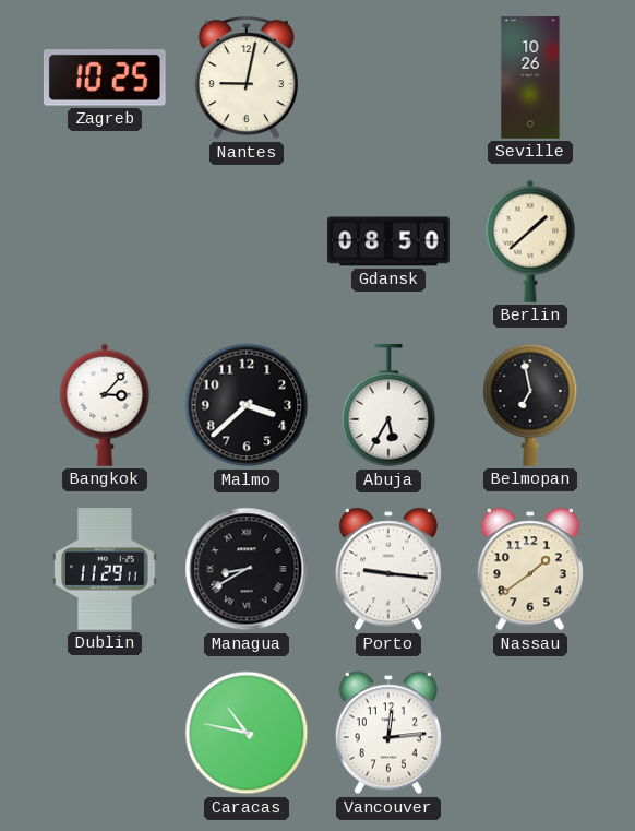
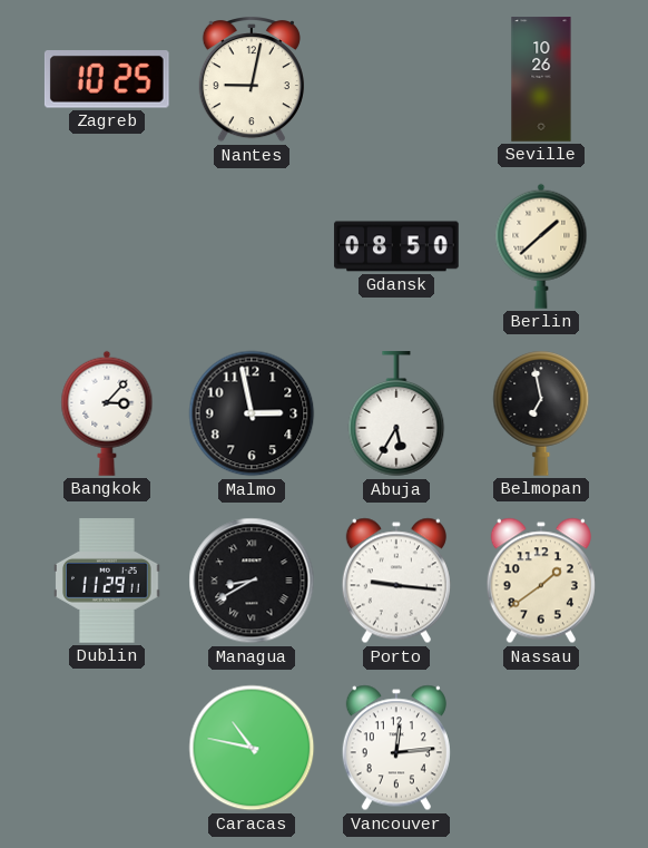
Malmo: 3:38 -> 2:58
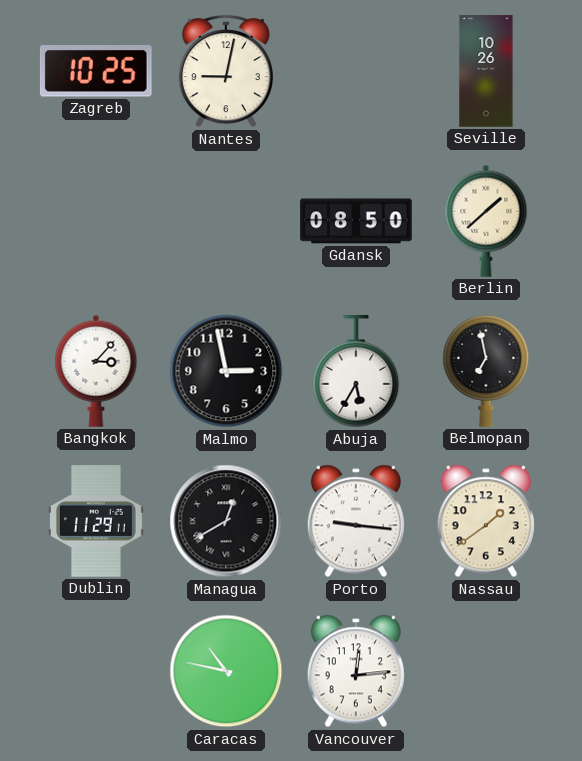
Managua: 8:40 -> 12:40
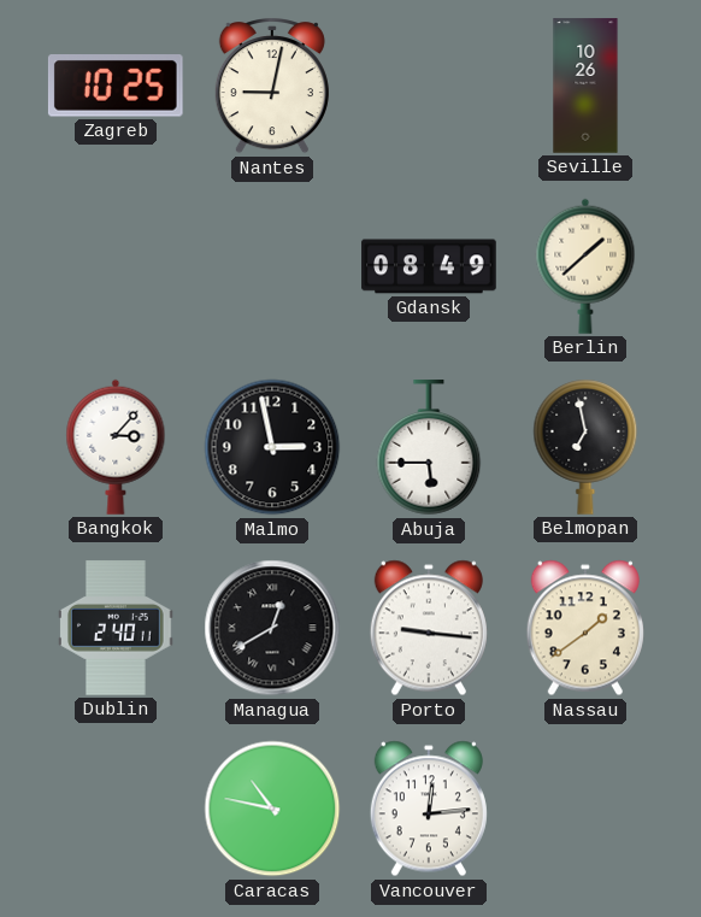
Gdansk: 08:50 -> 08:49
Abuja: 5:35 -> 5:45
Dublin: 11:29 -> 2:40
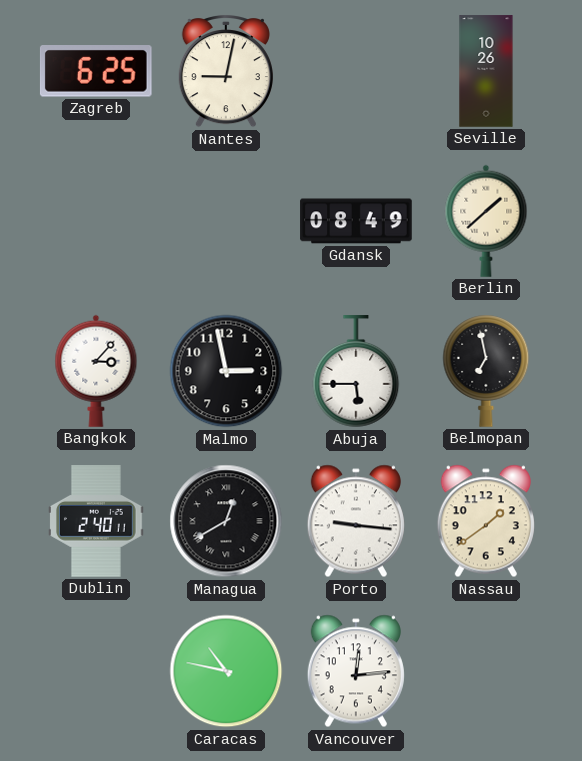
Zagreb: 10:25 -> 6:25
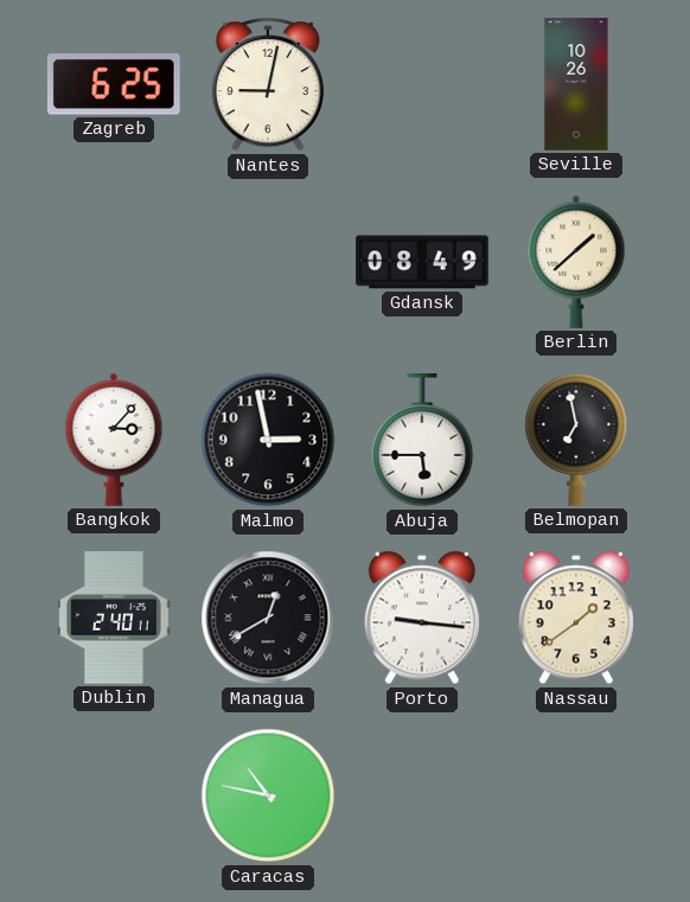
Vancouver: 12:14 -> none
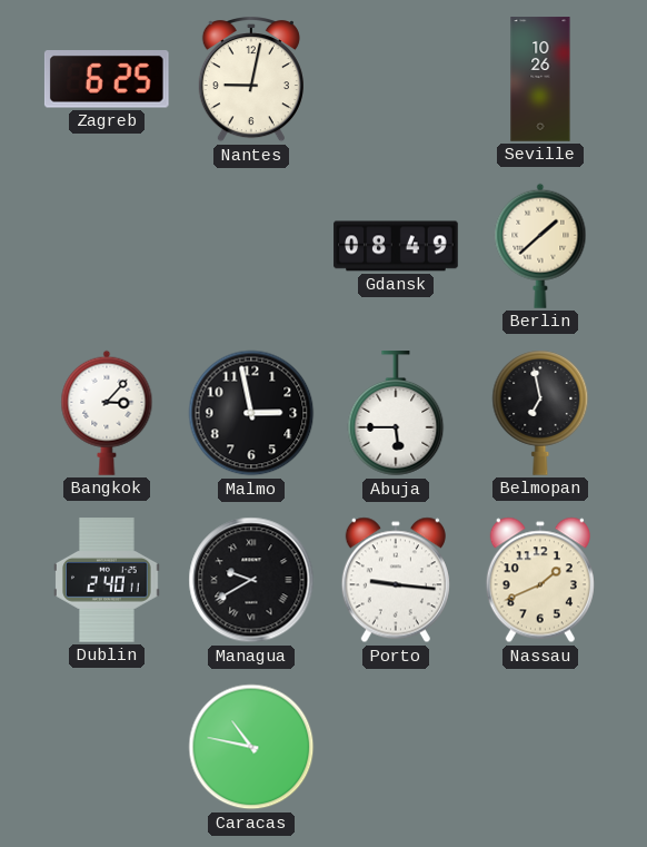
Managua: 12:40 -> 9:40
Nassau: 1:39 -> 1:41
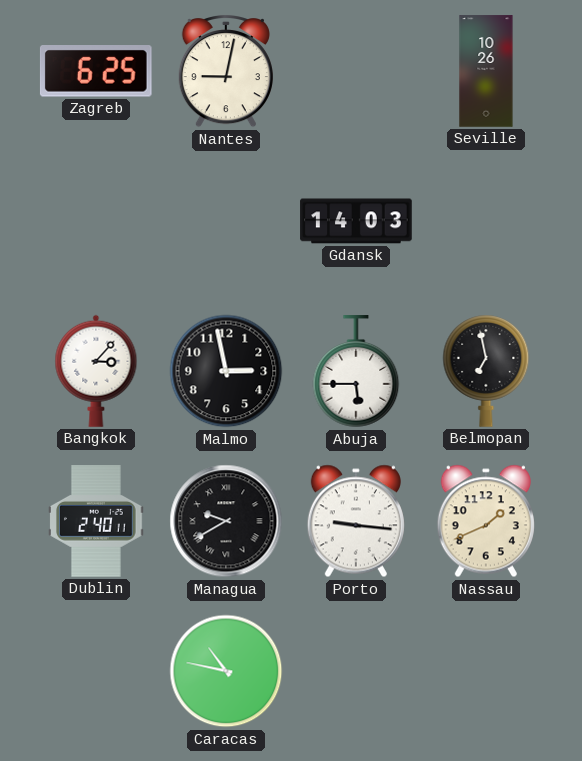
Gdansk: 08:49 -> 14:03
Berlin: 1:38 -> none
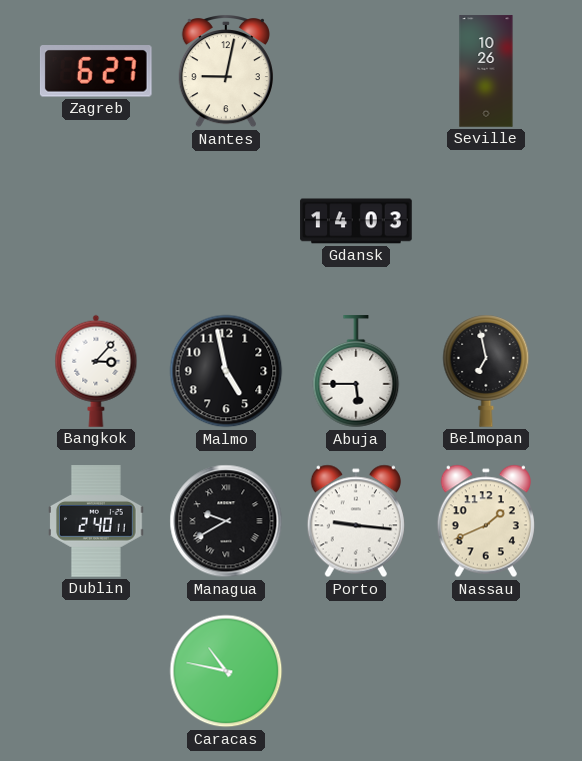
Zagreb: 6:25 -> 6:27
Malmo: 2:58 -> 4:58
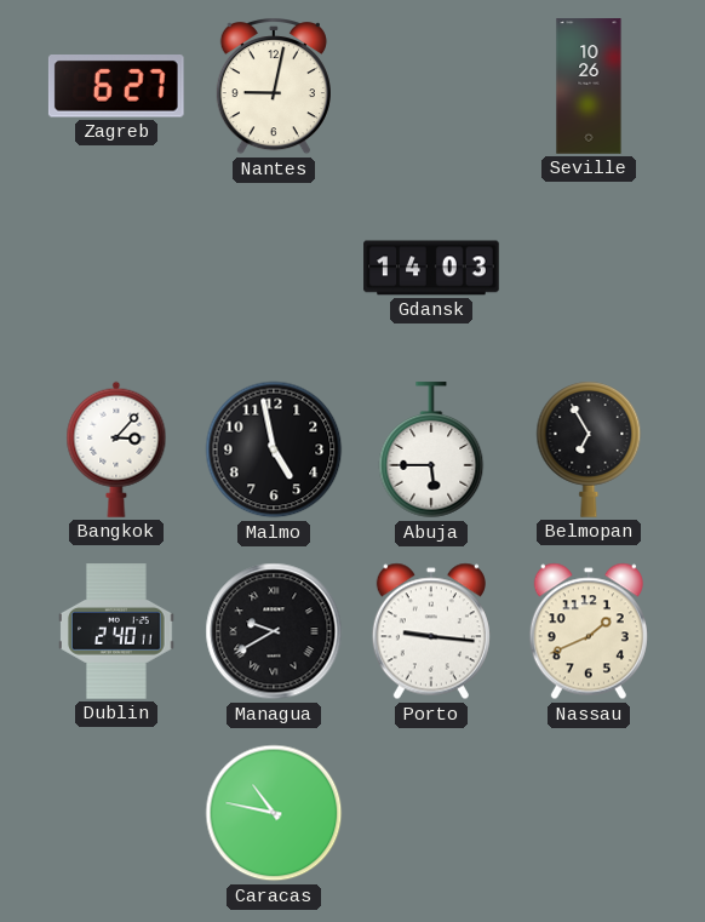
Belmopan: 6:58 -> 6:55
